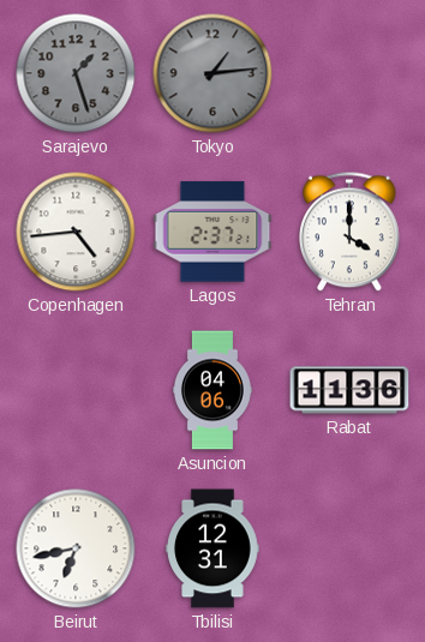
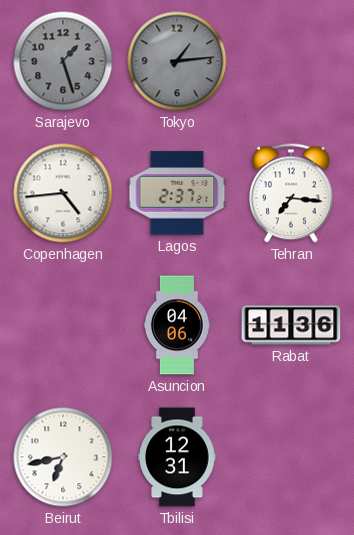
Tehran: 4:00 -> 7:16
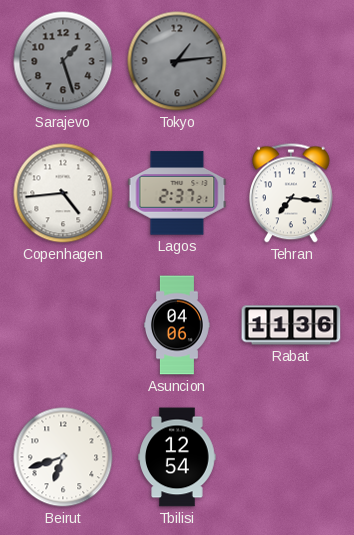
Beirut: 6:43 -> 6:42
Tbilisi: 12:31 -> 12:54
